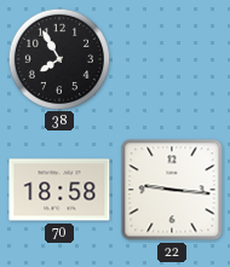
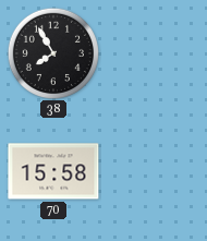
70: 18:58 -> 15:58
22: 9:16 -> none
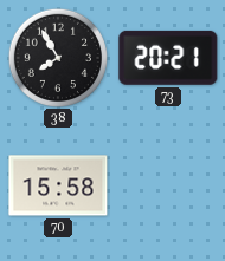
73: none -> 20:21
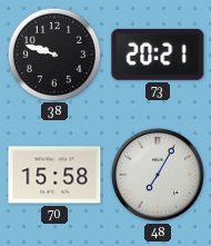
38: 7:55 -> 9:48
48: none -> 7:05
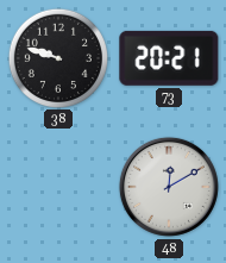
70: 15:58 -> none
48: 7:05 -> 12:10
